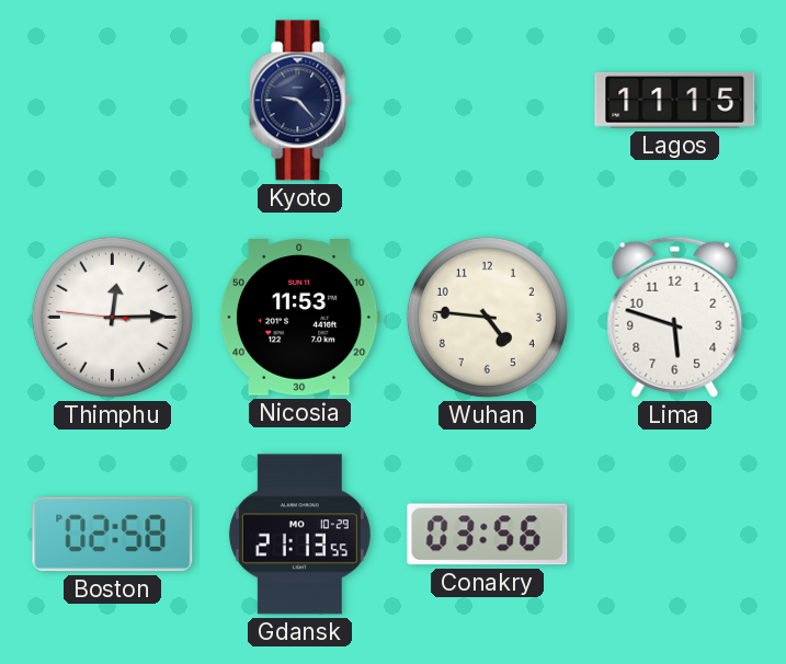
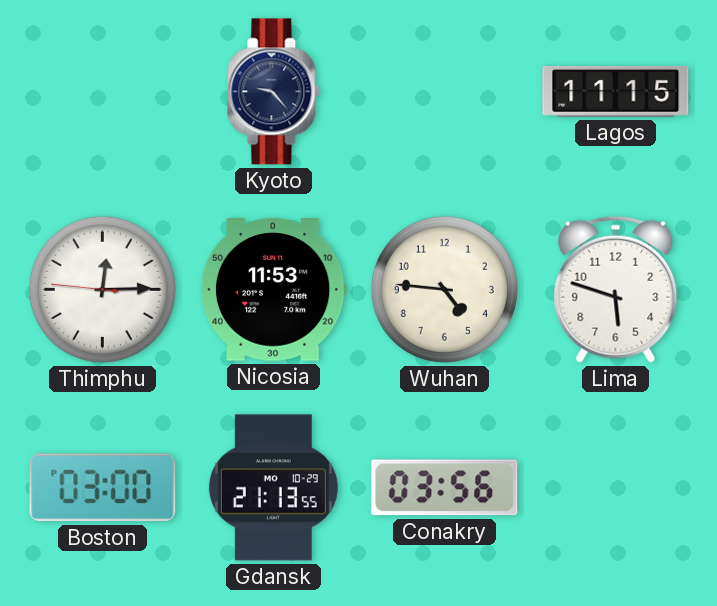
Boston: 02:58 -> 03:00
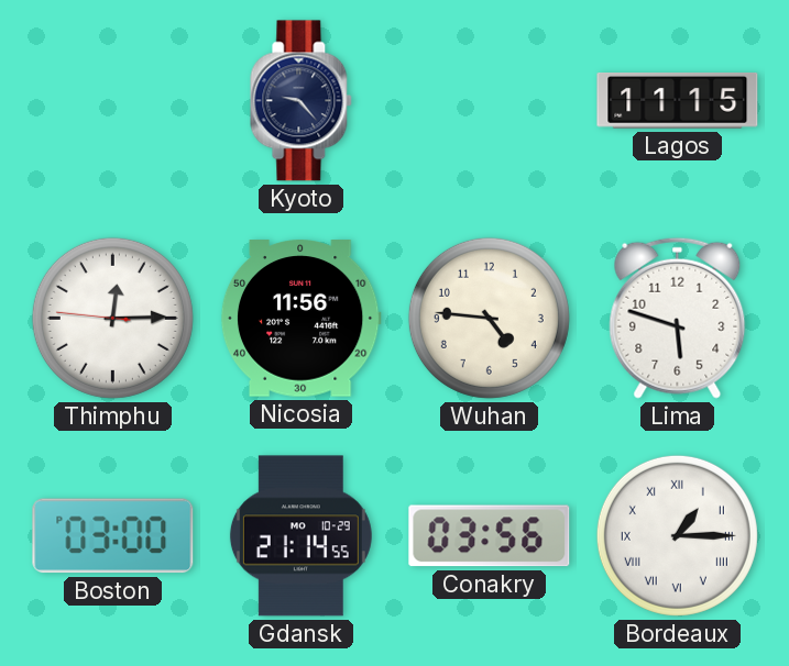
Nicosia: 11:53 -> 11:56
Gdansk: 21:13 -> 21:14
Bordeaux: none -> 1:15
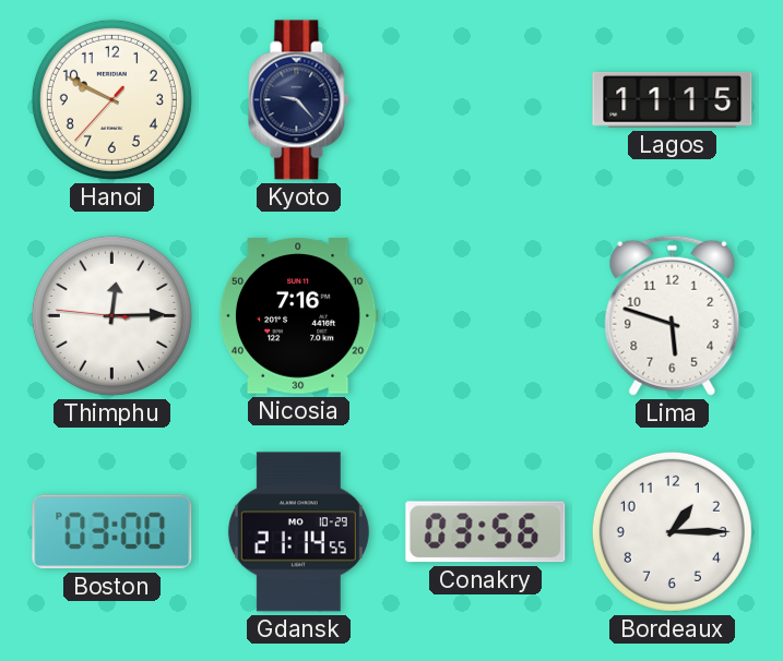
Hanoi: none -> 9:49
Nicosia: 11:56 -> 7:16
Wuhan: 4:46 -> none
Bordeaux numerals: Roman -> Arabic
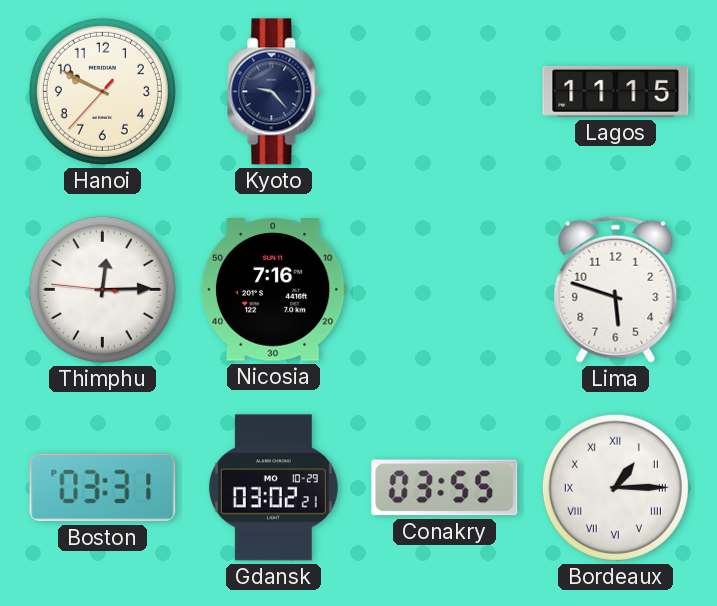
Boston: 03:00 -> 03:31
Gdansk: 21:14 -> 03:02
Conakry: 03:56 -> 03:55
Bordeaux numerals: Arabic -> Roman
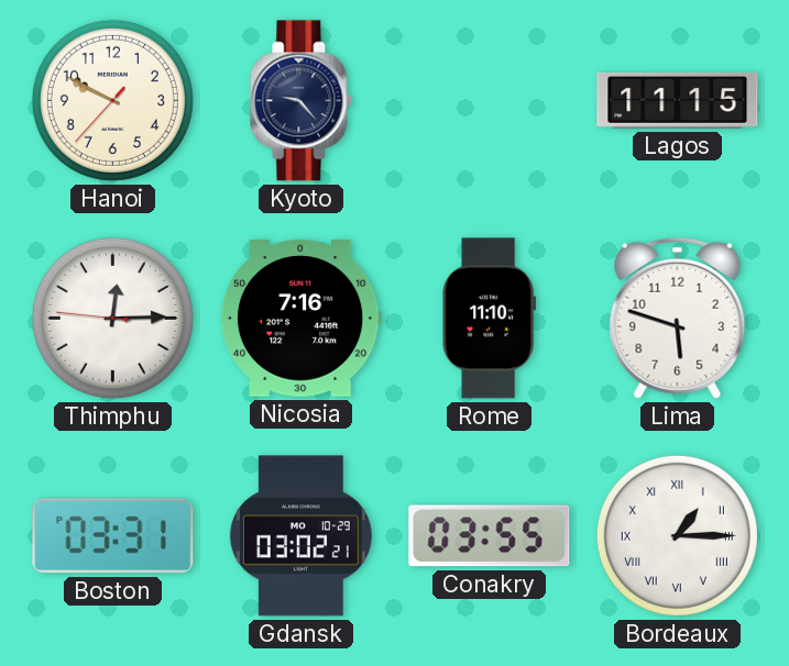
Rome: none -> 11:10
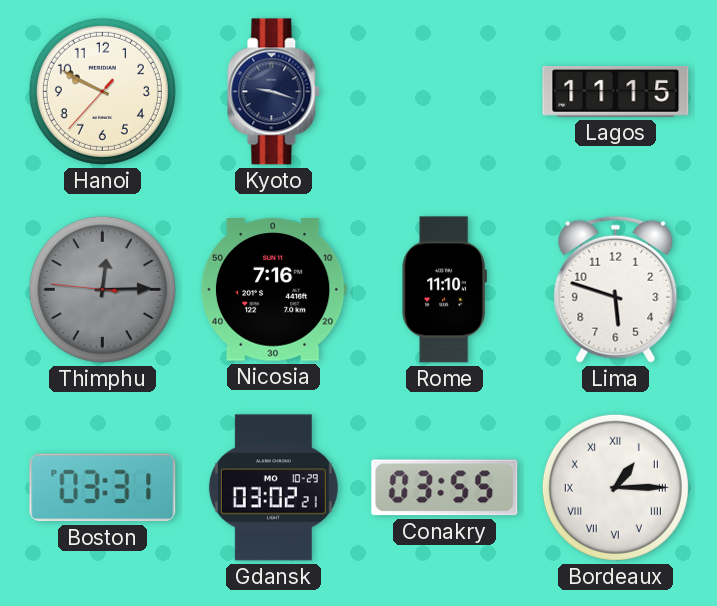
Kyoto: 9:23 -> 9:18
Thimphu dial: white -> grey
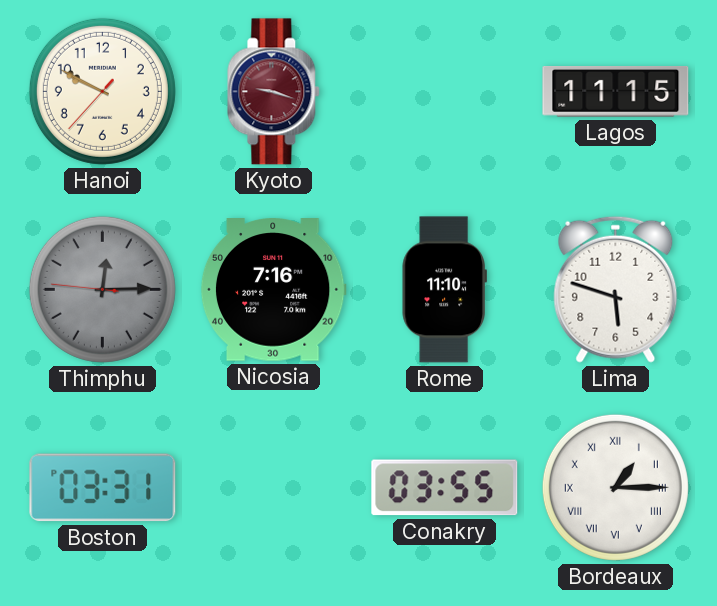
Kyoto dial: navy -> burgundy
Gdansk: 03:02 -> none
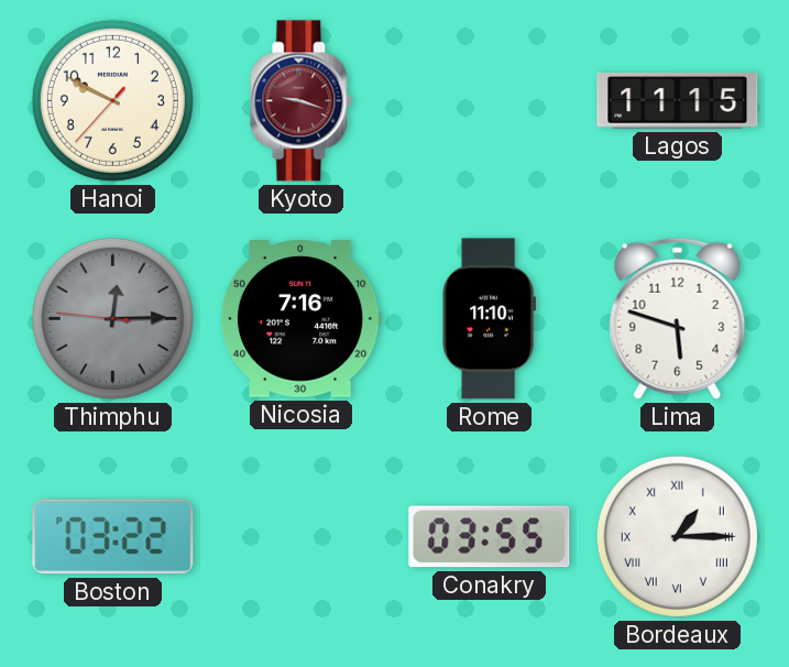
Boston: 03:31 -> 03:22
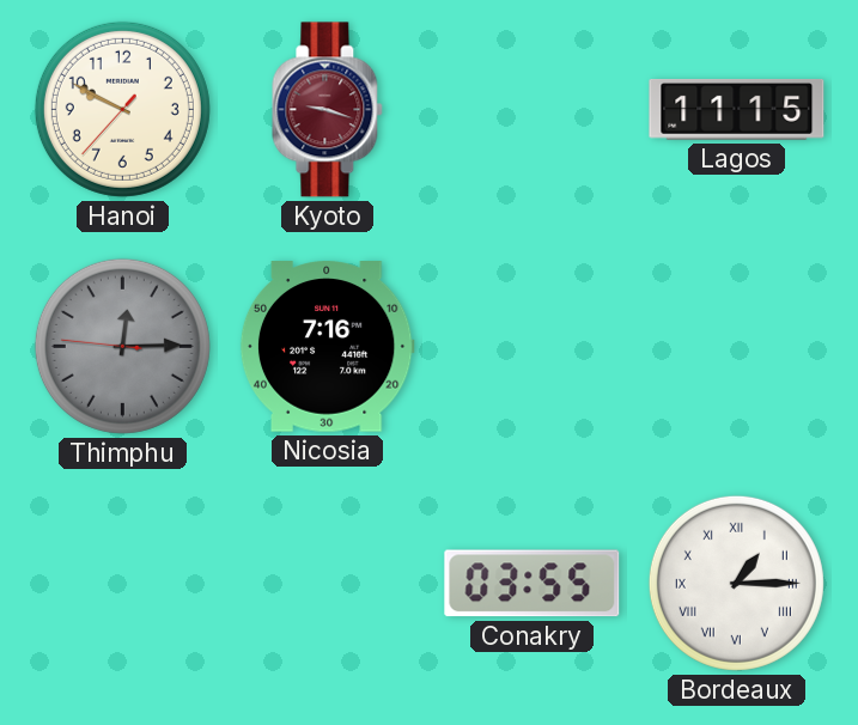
Rome: 11:10 -> none
Lima: 5:48 -> none
Boston: 03:22 -> none
